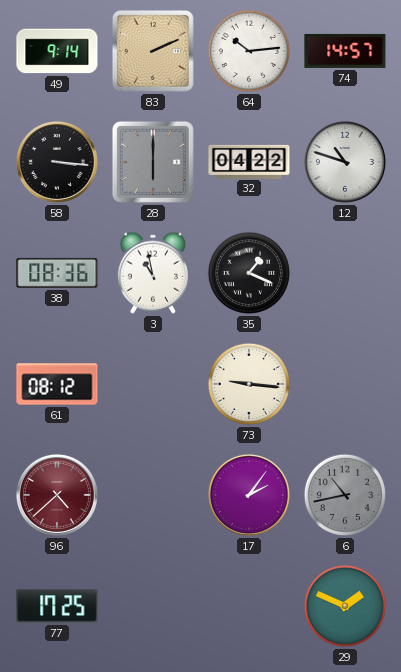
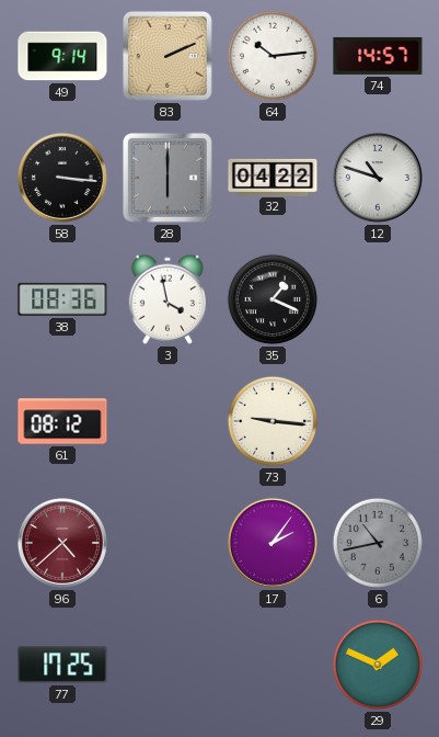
3: 10:58 -> 3:58
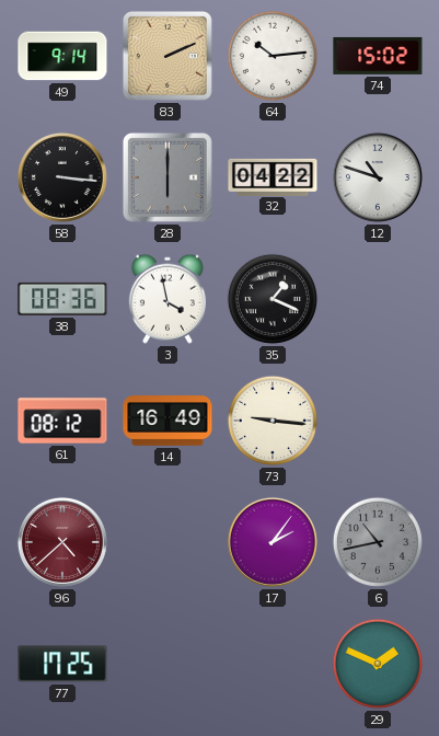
74: 14:57 -> 15:02
14: none -> 16:49
